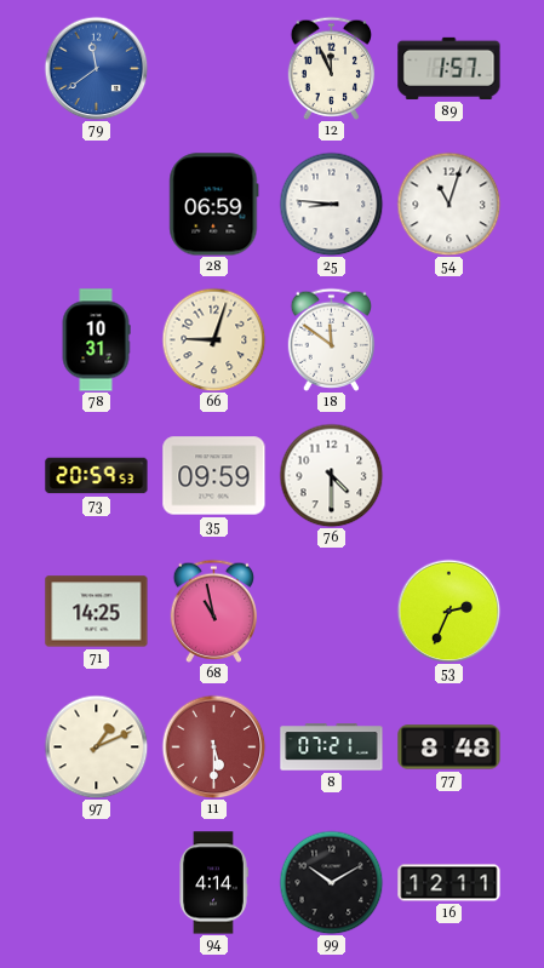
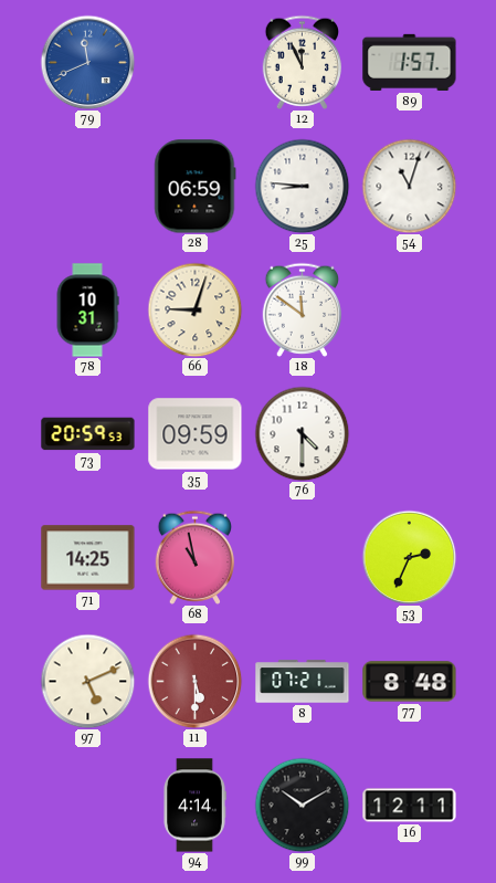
79: 11:39 -> 11:41
97: 1:11 -> 5:11
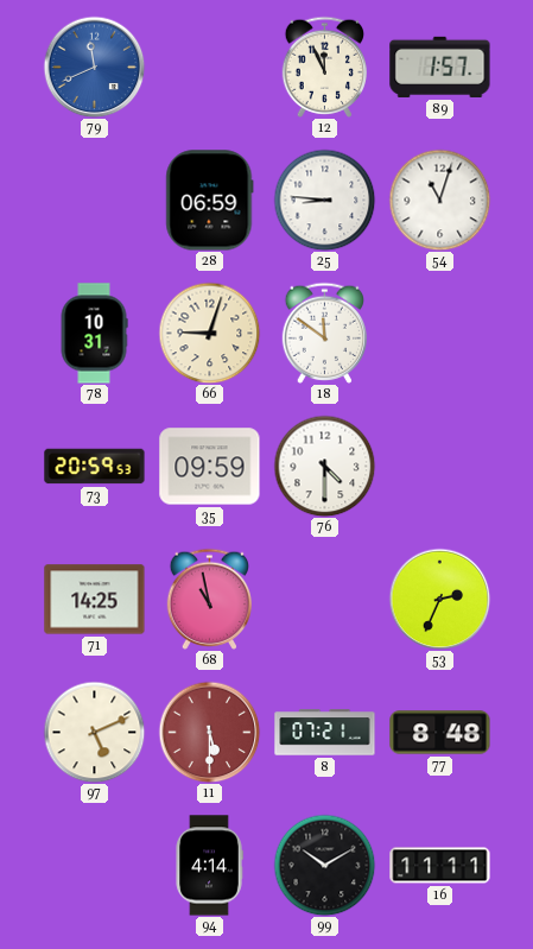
16: 12:11 -> 11:11
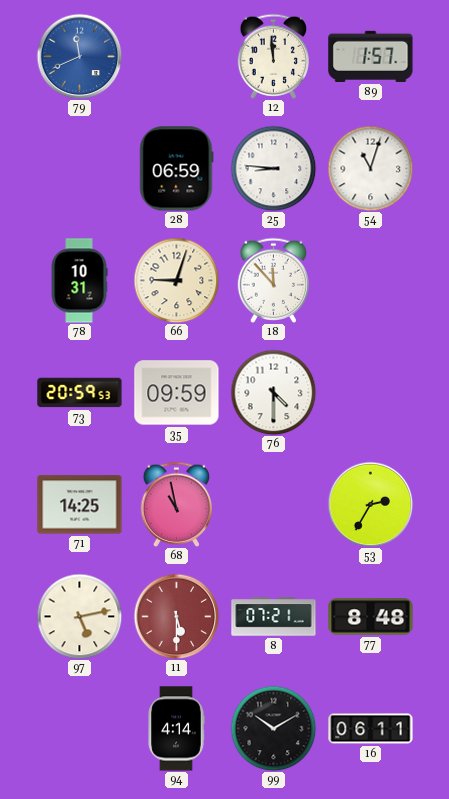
12: 11:56 -> 11:59
18: 11:51 -> 11:53
53: 2:34 -> 2:35
97: 5:11 -> 5:13
16: 11:11 -> 06:11
